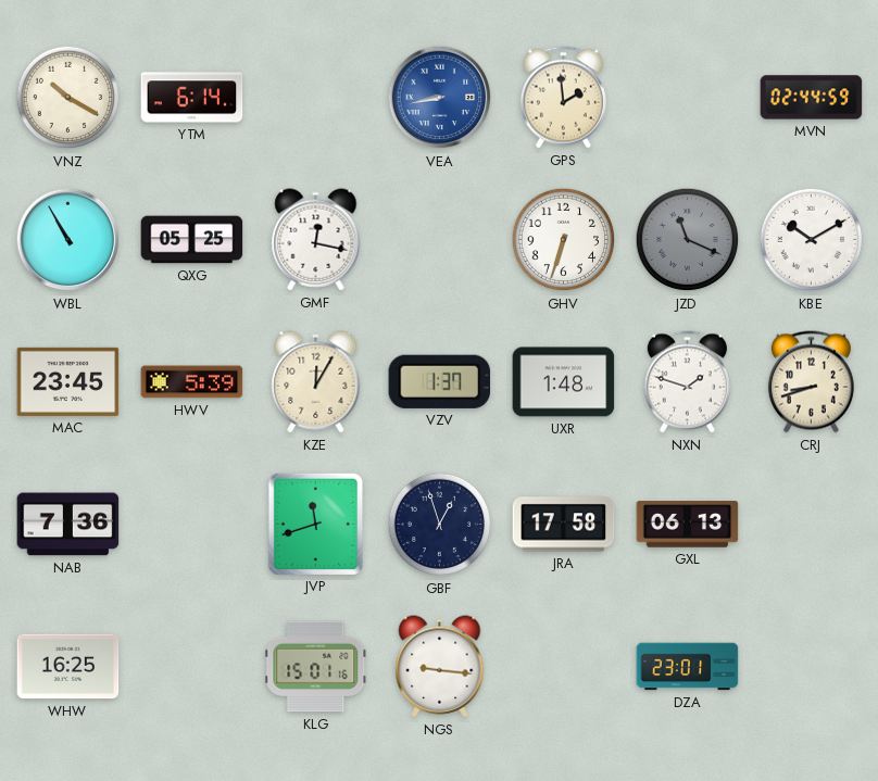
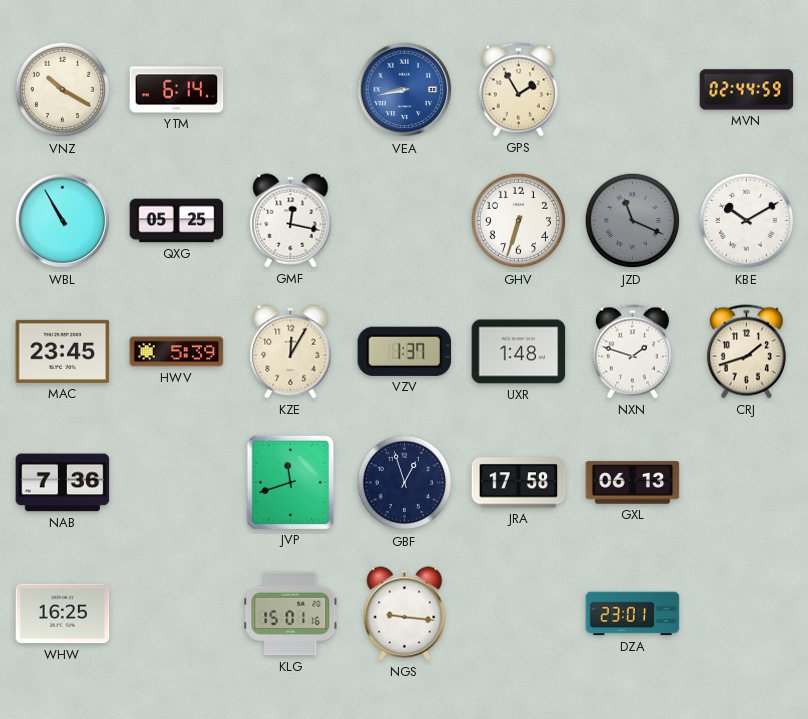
GPS: 1:59 -> 1:55
CRJ: 8:42 -> 1:42
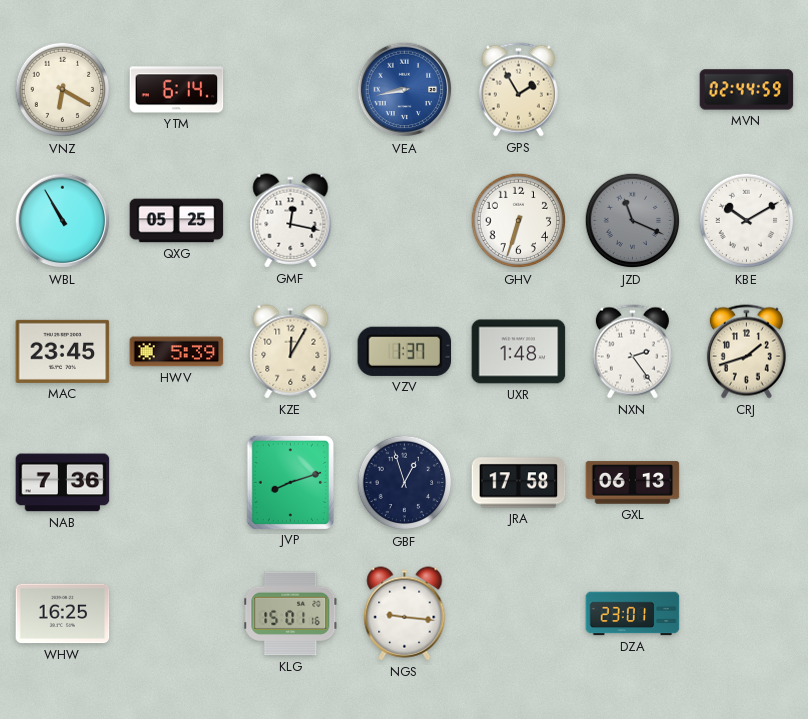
VNZ: 10:20 -> 6:20
NXN: 1:48 -> 2:24
JVP: 11:42 -> 8:12
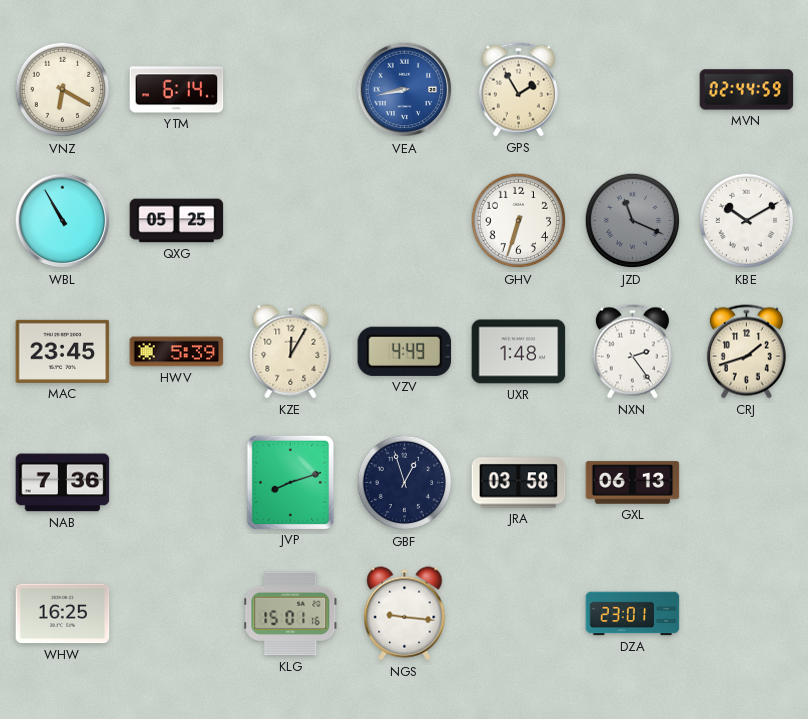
GMF: 12:17 -> none
VZV: 1:37 -> 4:49
JRA: 17:58 -> 03:58
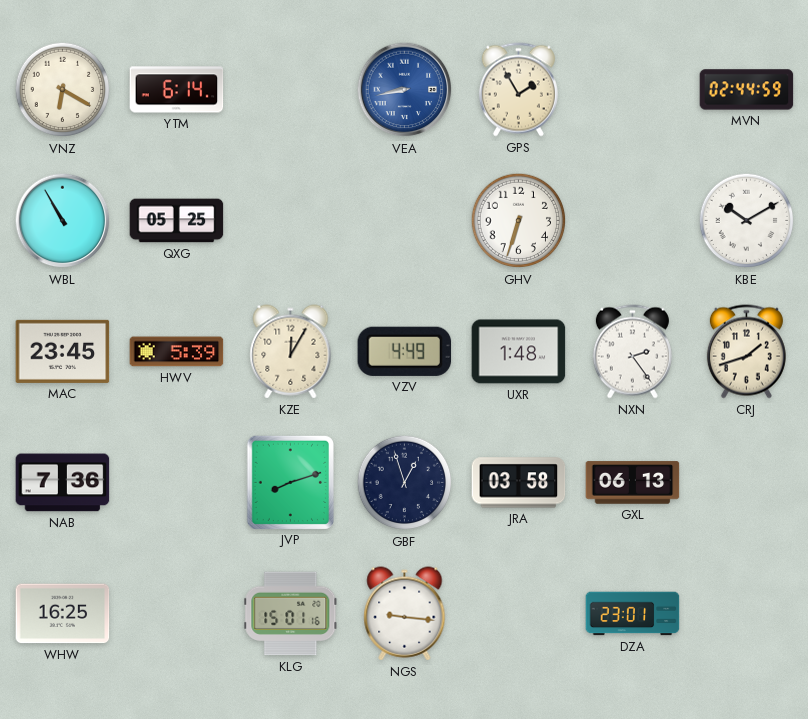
JZD: 11:19 -> none
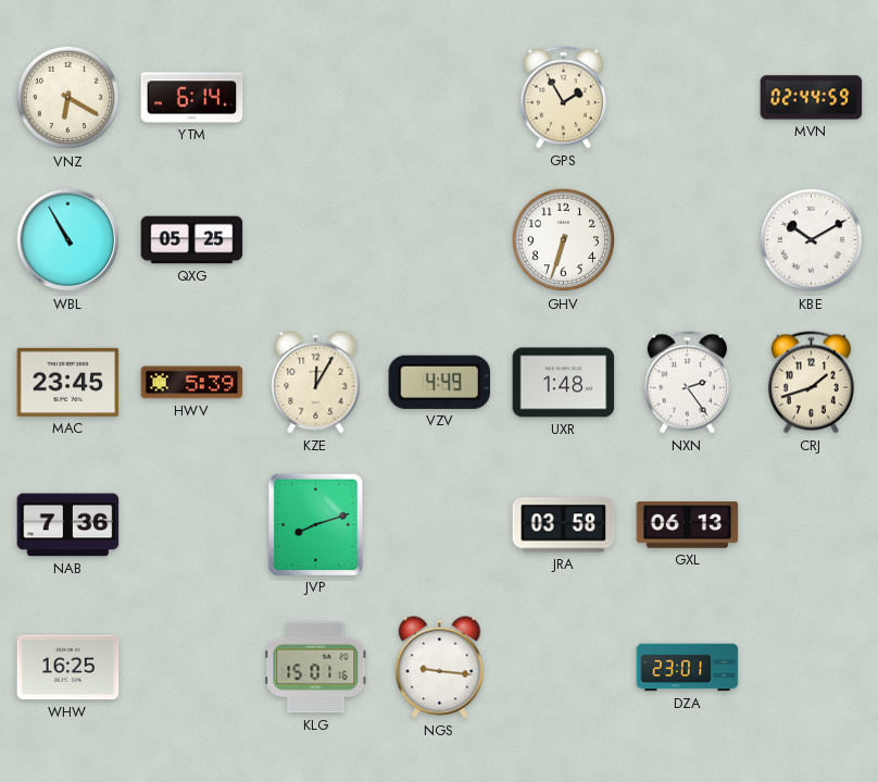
VEA: 8:43 -> none
GBF: 12:57 -> none
